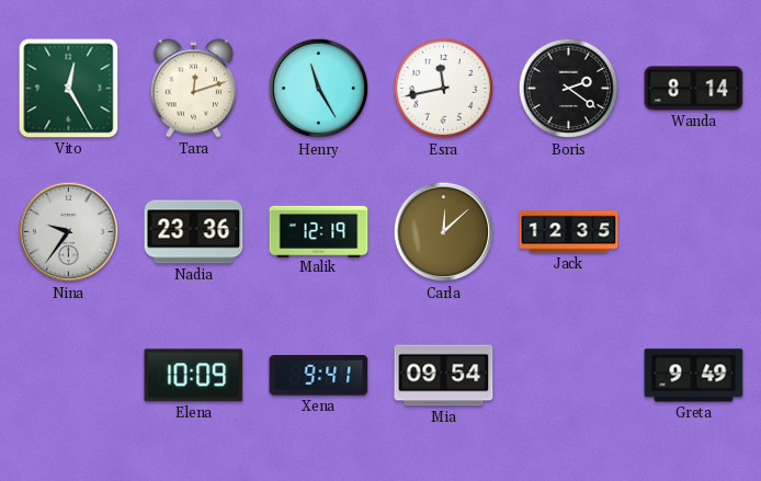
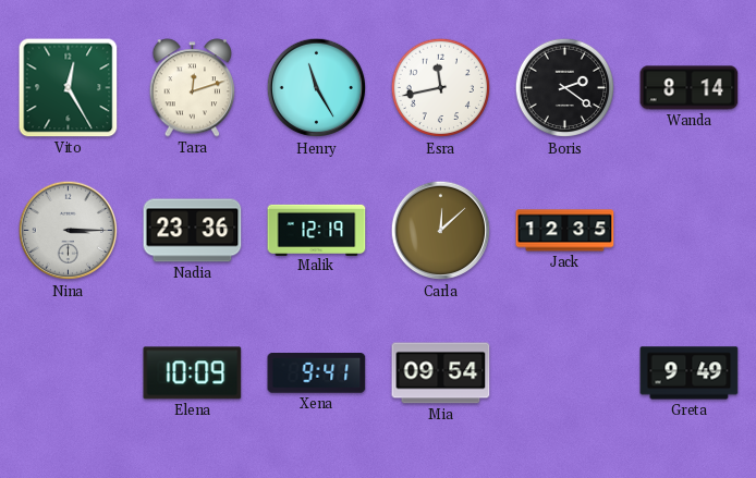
Nina: 9:36 -> 3:15
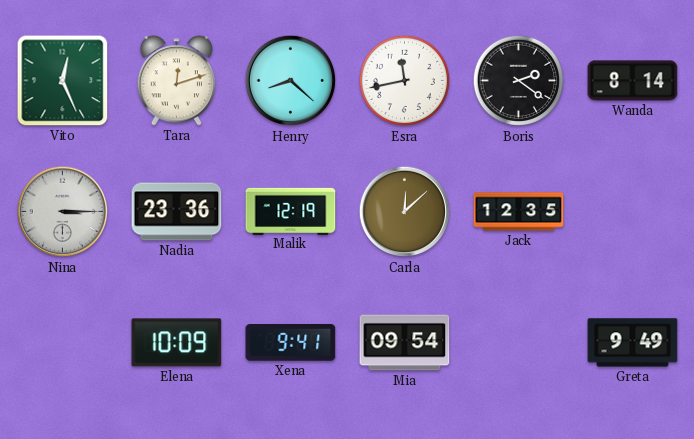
Vito: 12:25 -> 12:26
Henry: 11:25 -> 8:22
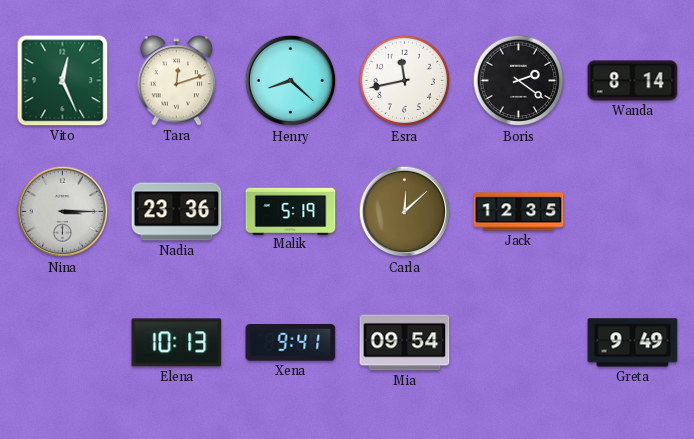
Malik: 12:19 -> 5:19
Elena: 10:09 -> 10:13
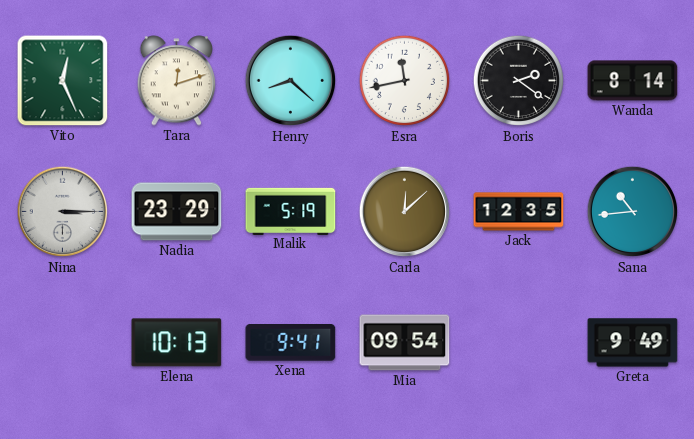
Nadia: 23:36 -> 23:29
Sana: none -> 10:44
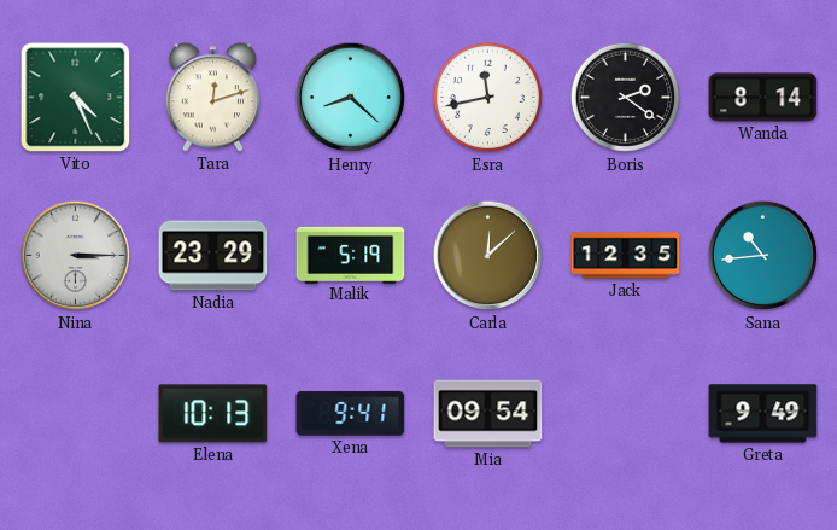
Vito: 12:26 -> 4:26
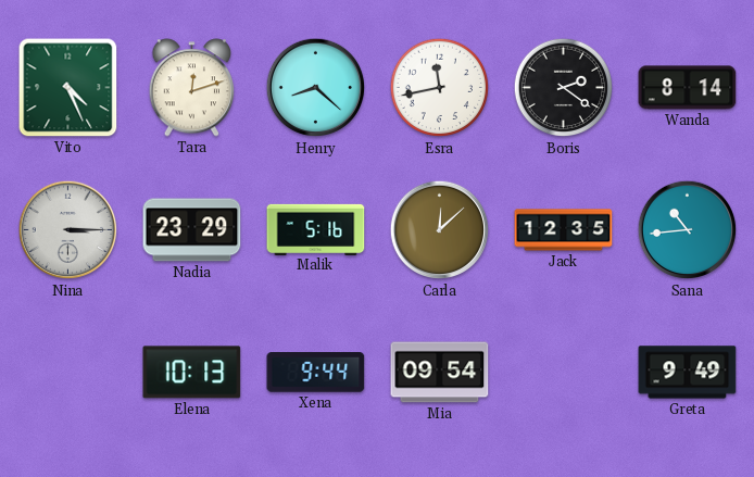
Malik: 5:19 -> 5:16
Xena: 9:41 -> 9:44
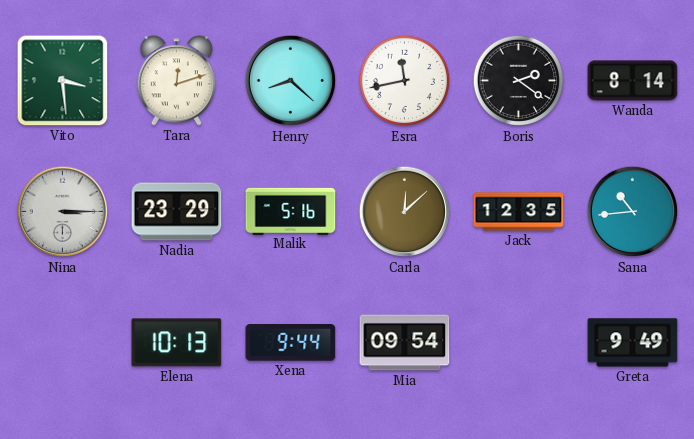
Vito: 4:26 -> 3:29
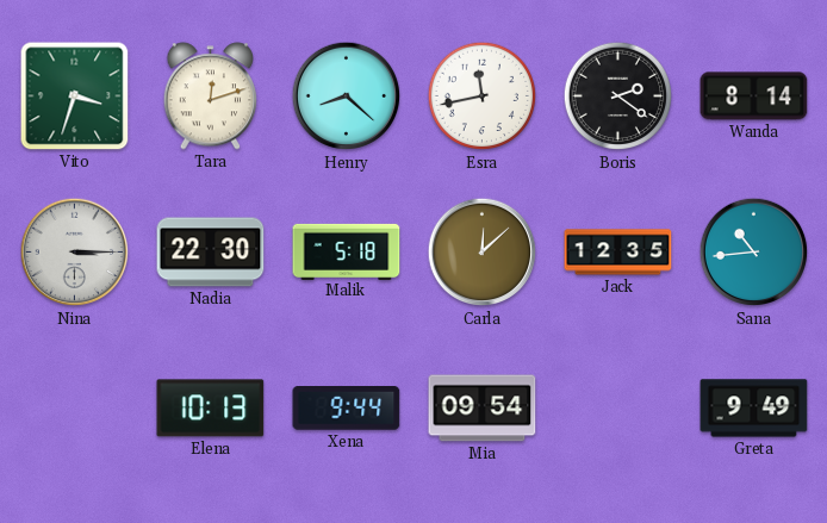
Vito: 3:29 -> 3:33
Nadia: 23:29 -> 22:30
Malik: 5:16 -> 5:18
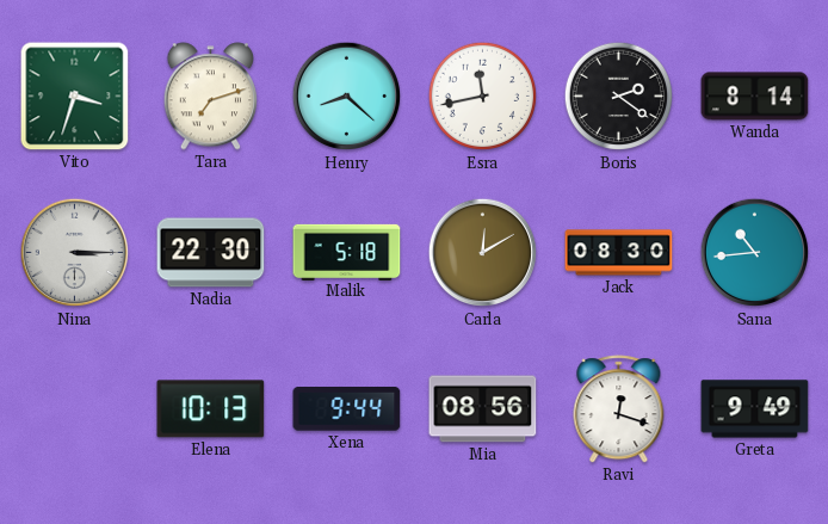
Tara: 12:12 -> 7:12
Carla: 12:08 -> 12:10
Jack: 12:35 -> 08:30
Mia: 09:54 -> 08:56
Ravi: none -> 12:18
